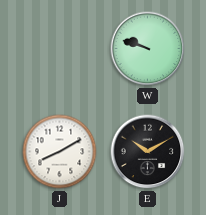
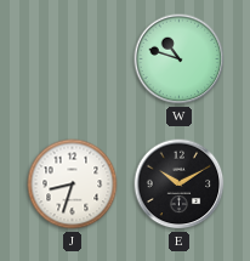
W: 9:48 -> 10:48
J: 8:10 -> 8:33
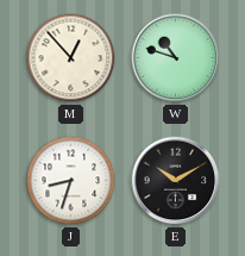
M: none -> 12:53
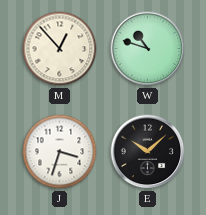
J: 8:33 -> 3:33
E: 10:10 -> 10:08
